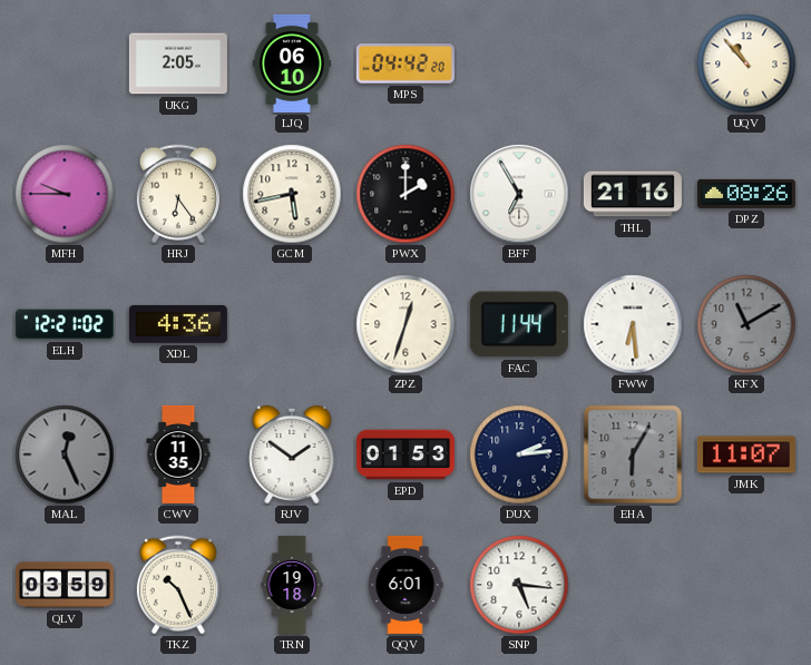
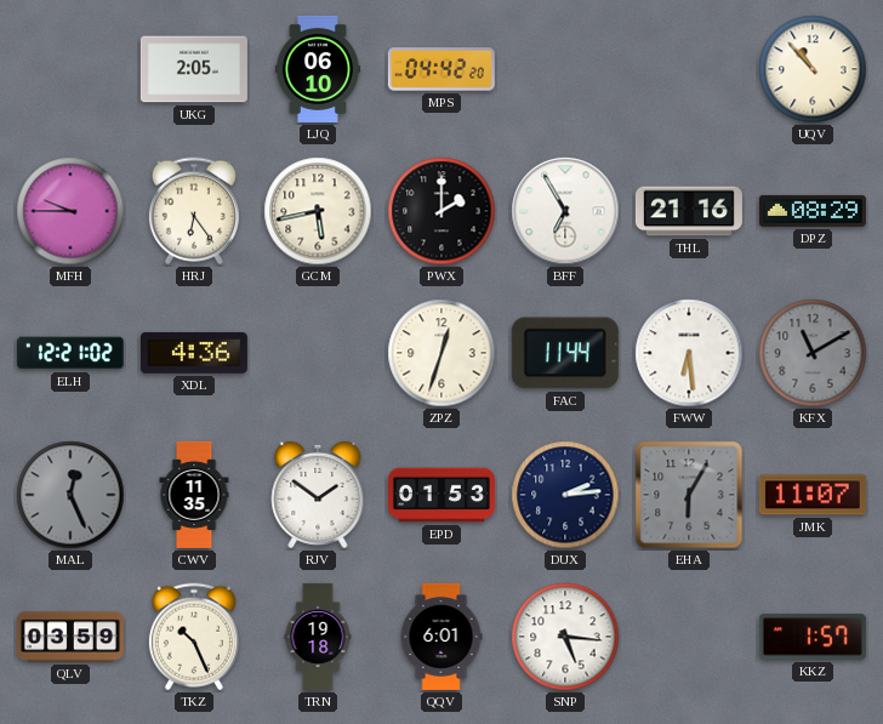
DPZ: 08:26 -> 08:29
KKZ: none -> 1:57
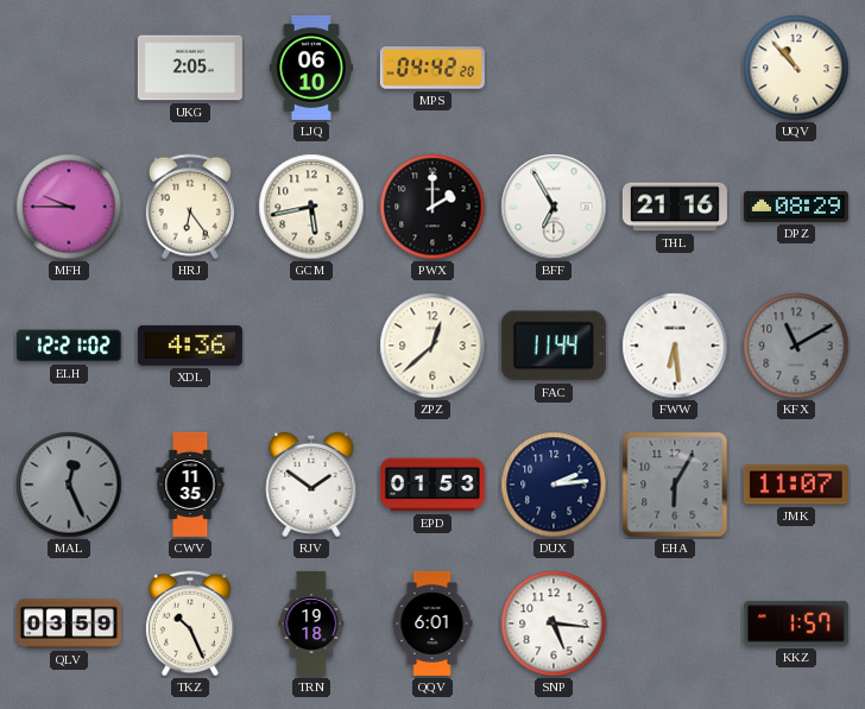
ZPZ: 12:33 -> 12:38
